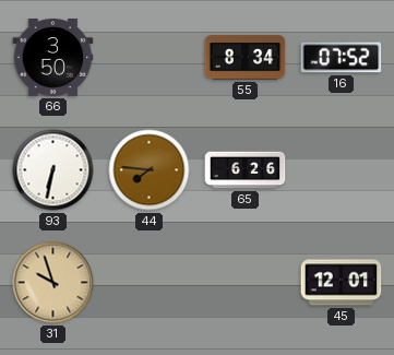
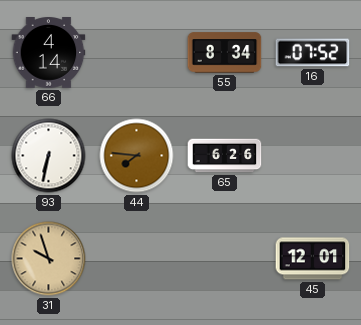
66: 3:50 -> 4:14
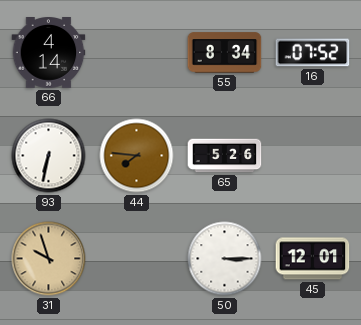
65: 6:26 -> 5:26
50: none -> 3:15
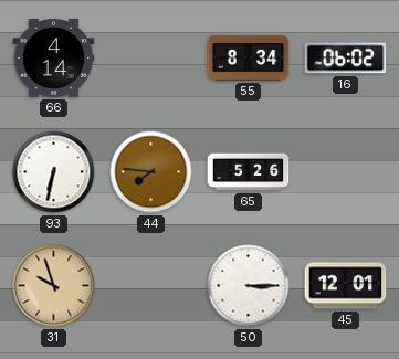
16: 07:52 -> 06:02
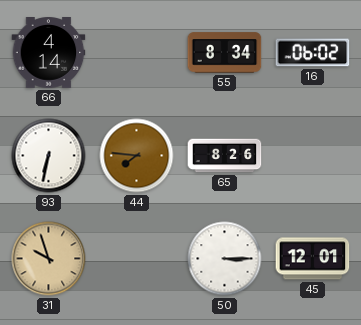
65: 5:26 -> 8:26
